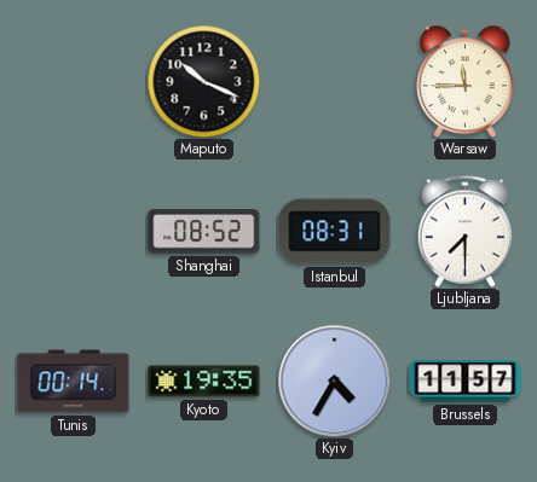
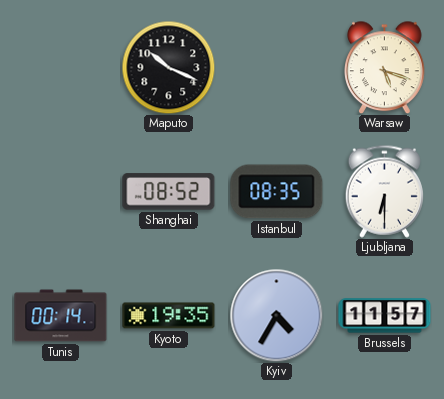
Warsaw: 11:45 -> 5:18
Istanbul: 08:31 -> 08:35
Ljubljana: 7:30 -> 6:30
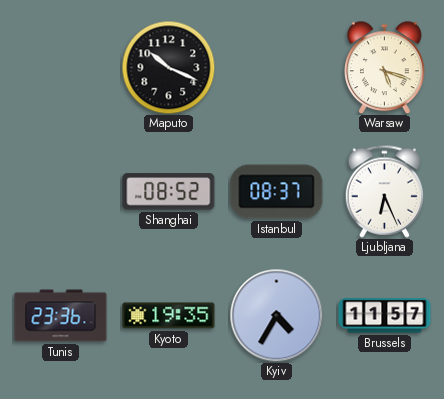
Istanbul: 08:35 -> 08:37
Ljubljana: 6:30 -> 6:26
Tunis: 00:14 -> 23:36
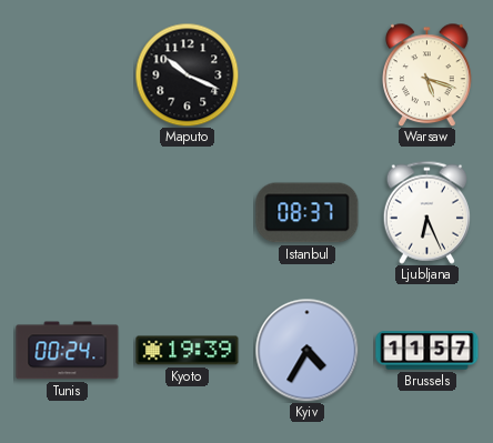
Shanghai: 08:52 -> none
Tunis: 23:36 -> 00:24
Kyoto: 19:35 -> 19:39
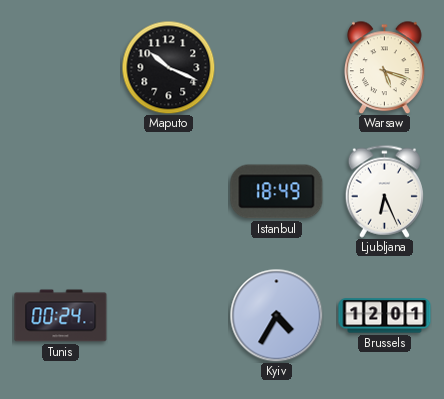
Istanbul: 08:37 -> 18:49
Kyoto: 19:39 -> none
Brussels: 11:57 -> 12:01
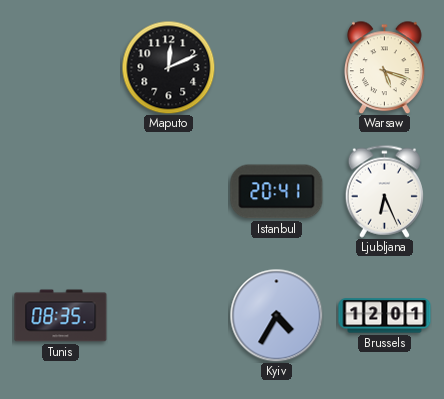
Maputo: 10:19 -> 12:11
Istanbul: 18:49 -> 20:41
Tunis: 00:24 -> 08:35
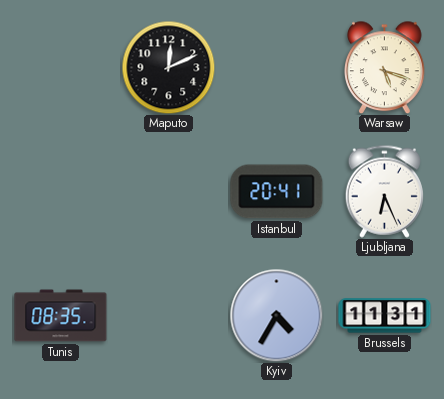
Brussels: 12:01 -> 11:31
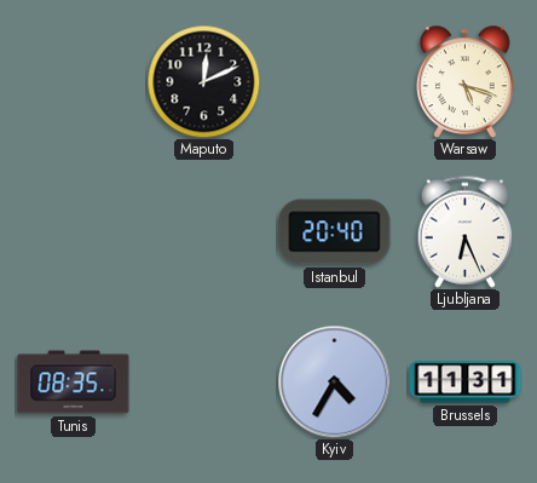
Istanbul: 20:41 -> 20:40
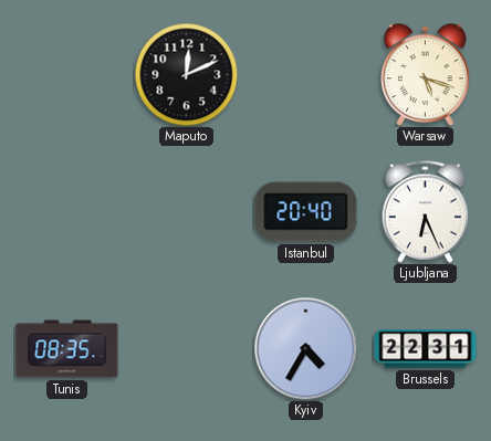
Brussels: 11:31 -> 22:31
